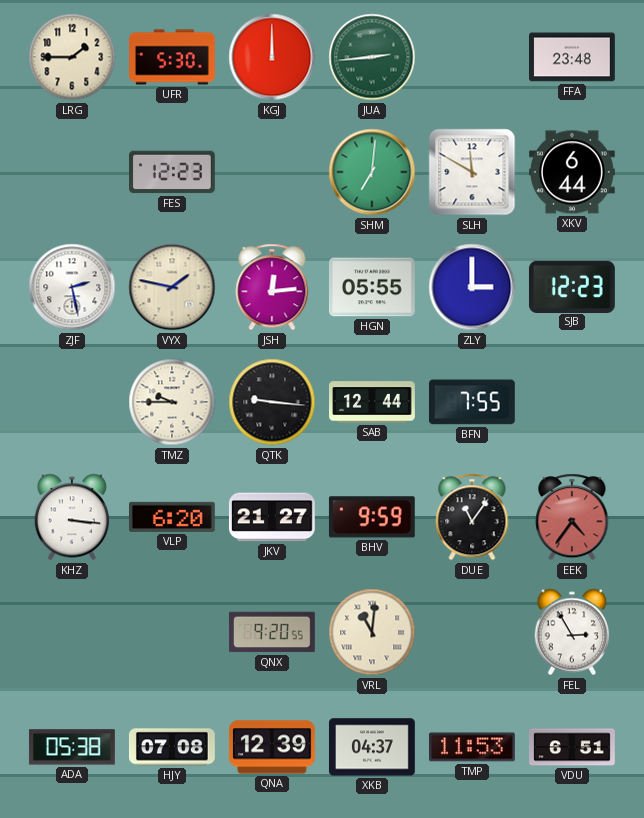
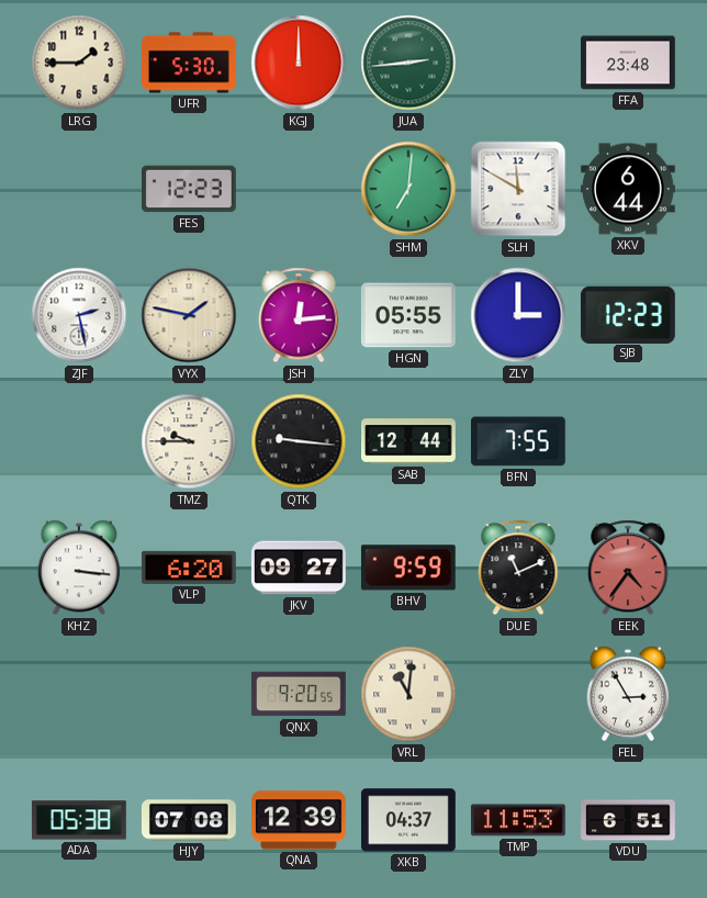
JKV: 21:27 -> 09:27
DUE: 11:06 -> 11:11
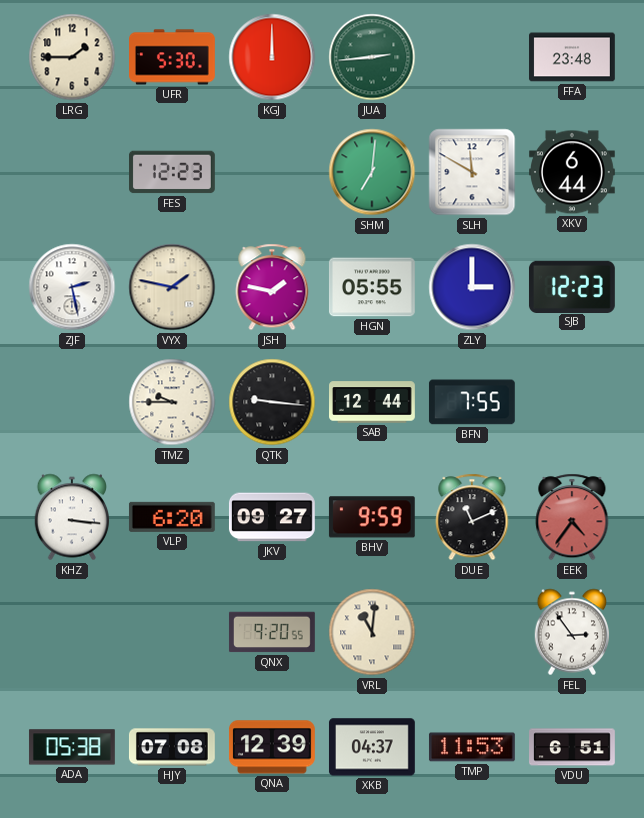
JSH: 12:14 -> 1:47
FEL: 2:55 -> 2:54
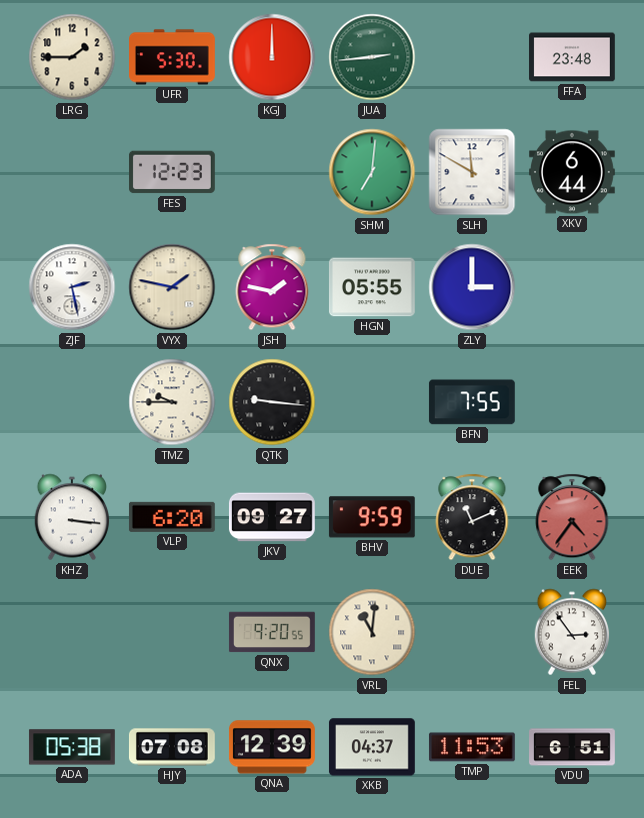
SJB: 12:23 -> none
SAB: 12:44 -> none
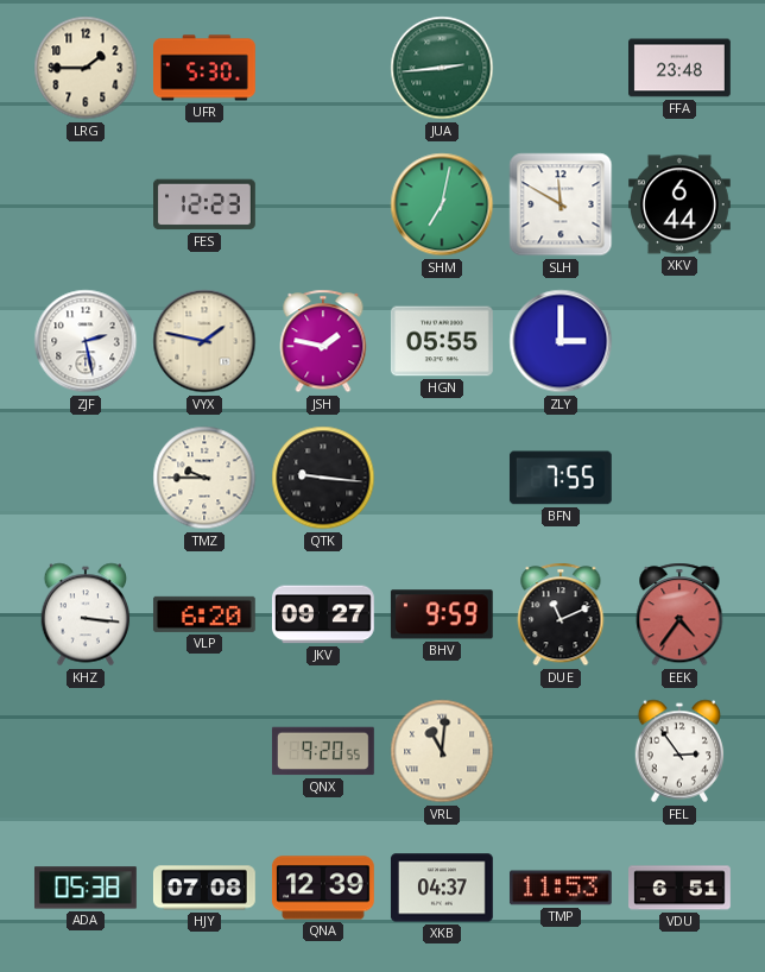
KGJ: 12:00 -> none
SHM: 7:01 -> 7:02
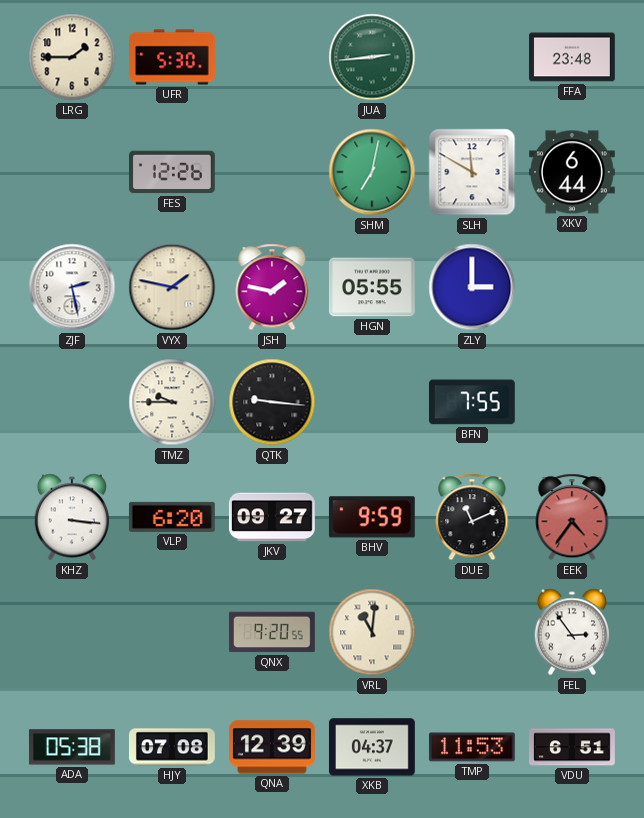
FES: 12:23 -> 12:26
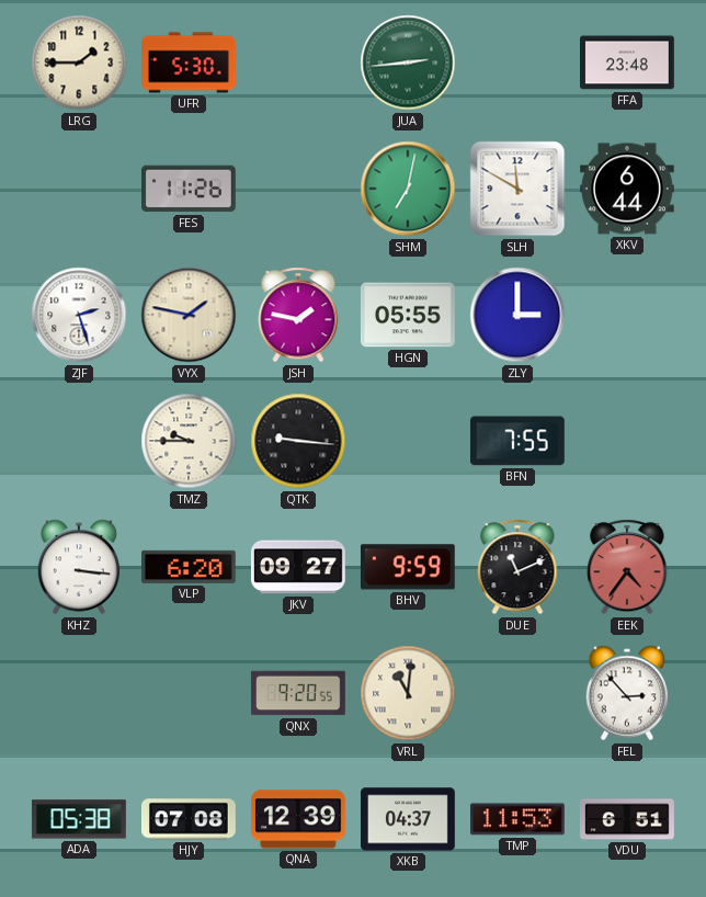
FES: 12:26 -> 11:26
ZJF: 2:28 -> 2:27
FEL: 2:54 -> 2:53
